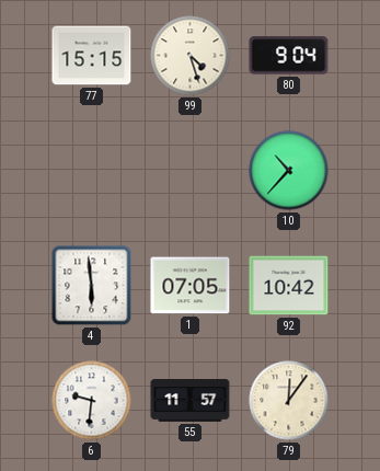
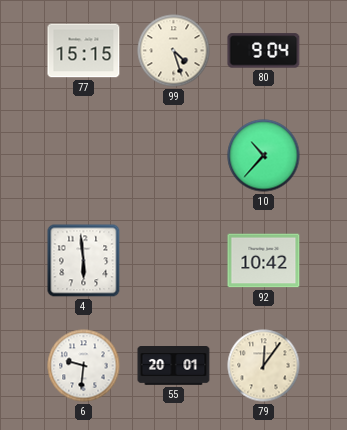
1: 07:05 -> none
55: 11:57 -> 20:01
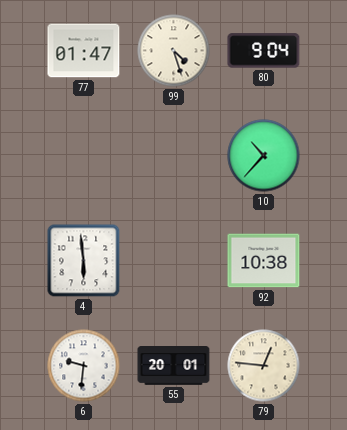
77: 15:15 -> 01:47
92: 10:42 -> 10:38
79: 12:06 -> 12:46
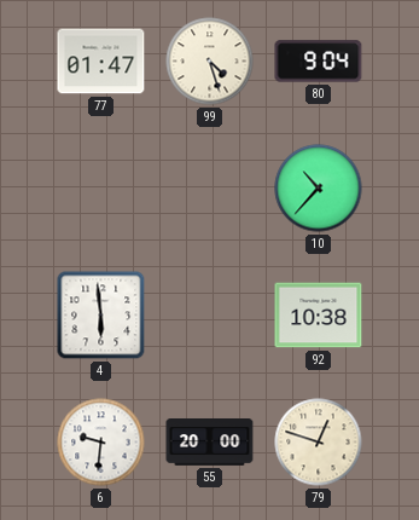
55: 20:01 -> 20:00
79: 12:46 -> 12:48
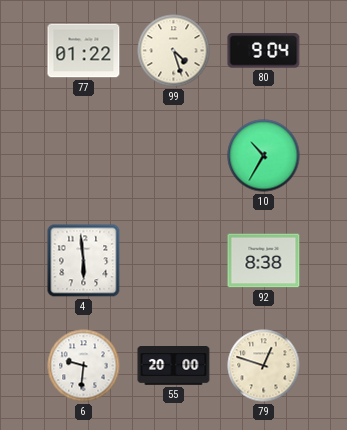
77: 01:47 -> 01:22
10: 10:37 -> 10:35
92: 10:38 -> 8:38
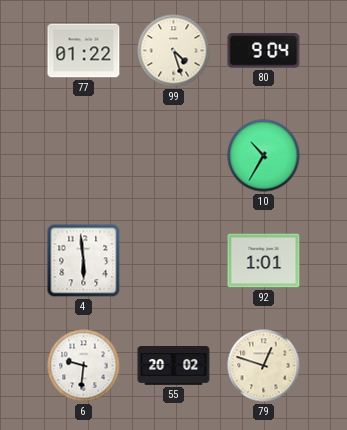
92: 8:38 -> 1:01
55: 20:00 -> 20:02
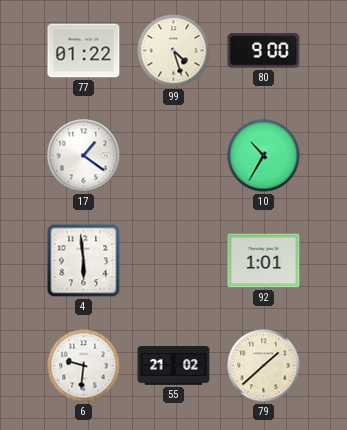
80: 9:04 -> 9:00
17: none -> 1:21
55: 20:02 -> 21:02
79: 12:48 -> 1:38
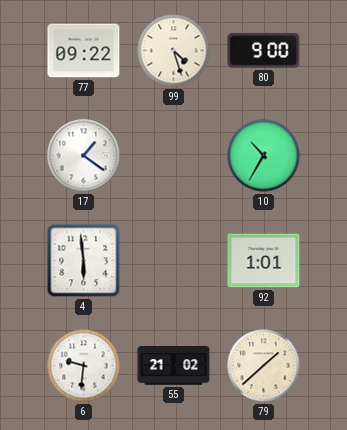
77: 01:22 -> 09:22
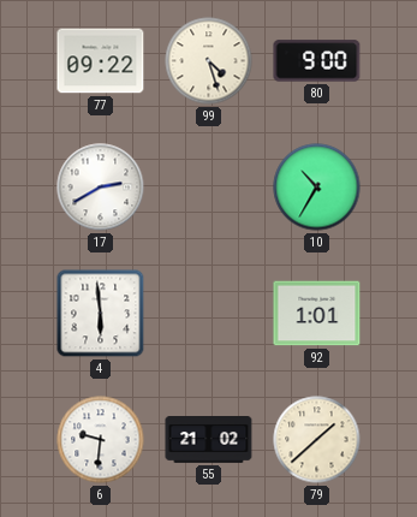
17: 1:21 -> 2:40
